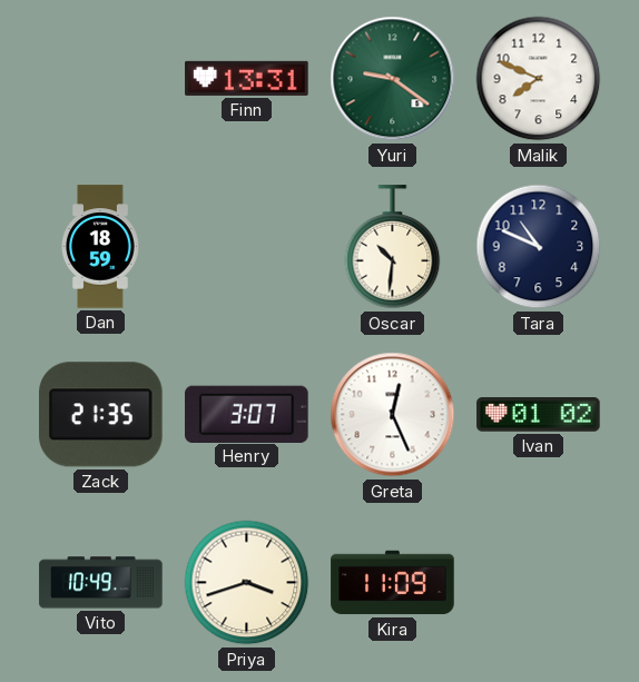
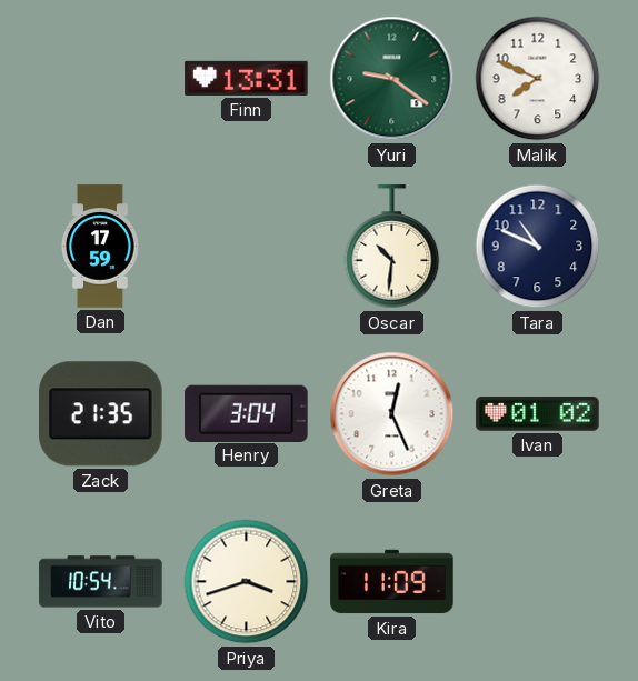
Dan: 18:59 -> 17:59
Henry: 3:07 -> 3:04
Vito: 10:49 -> 10:54
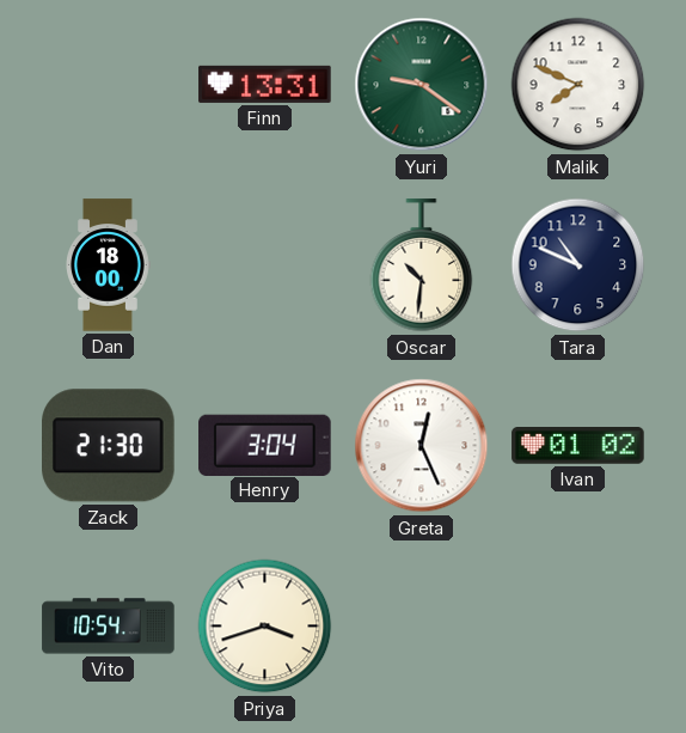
Dan: 17:59 -> 18:00
Zack: 21:35 -> 21:30
Kira: 11:09 -> none
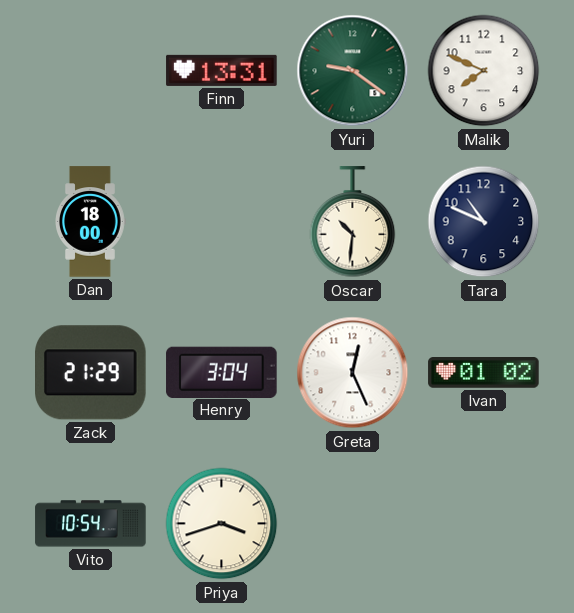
Zack: 21:30 -> 21:29
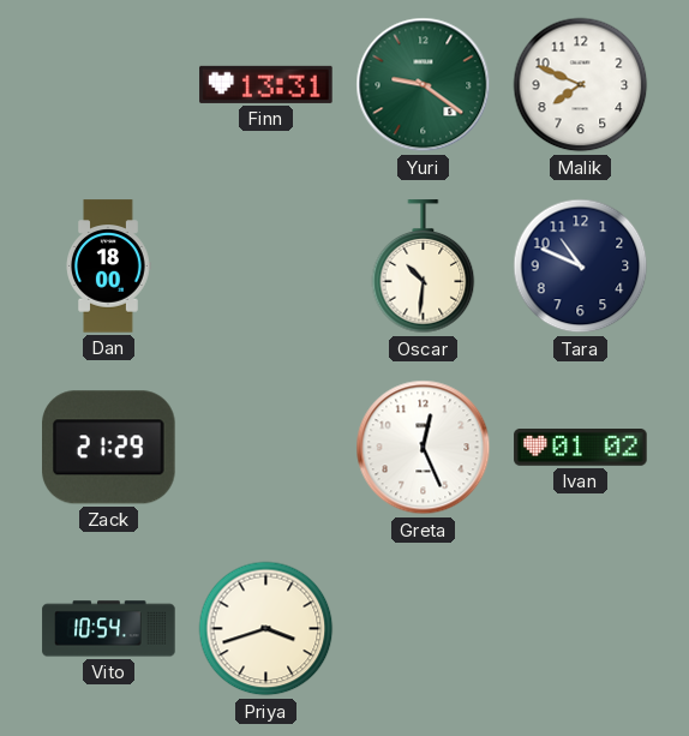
Henry: 3:04 -> none
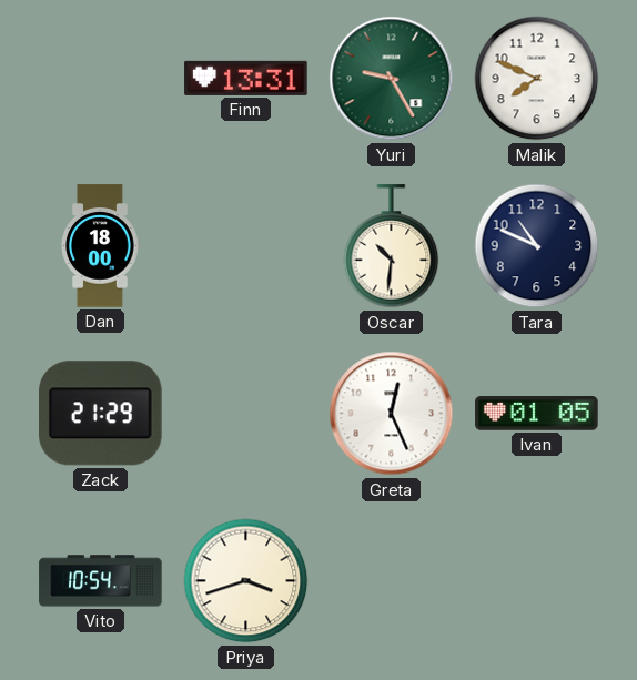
Yuri: 9:21 -> 9:25
Ivan: 01:02 -> 01:05
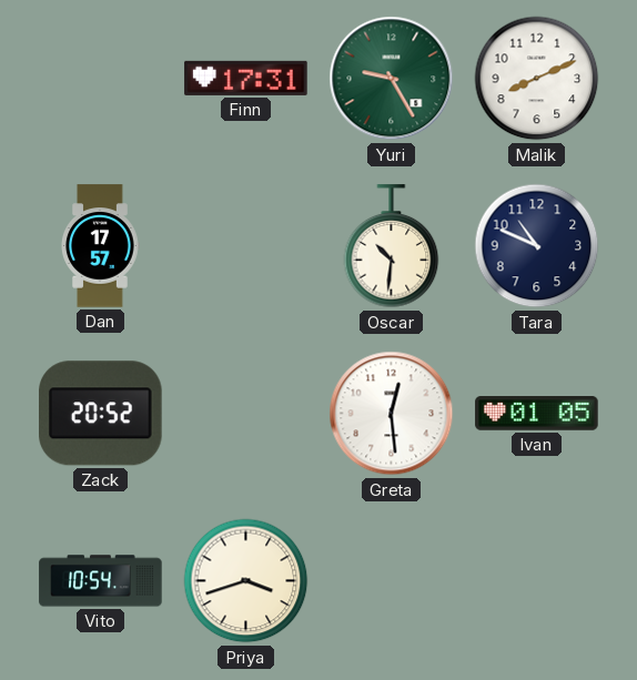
Finn: 13:31 -> 17:31
Malik: 7:49 -> 8:11
Dan: 18:00 -> 17:57
Zack: 21:29 -> 20:52
Greta: 12:26 -> 12:29
